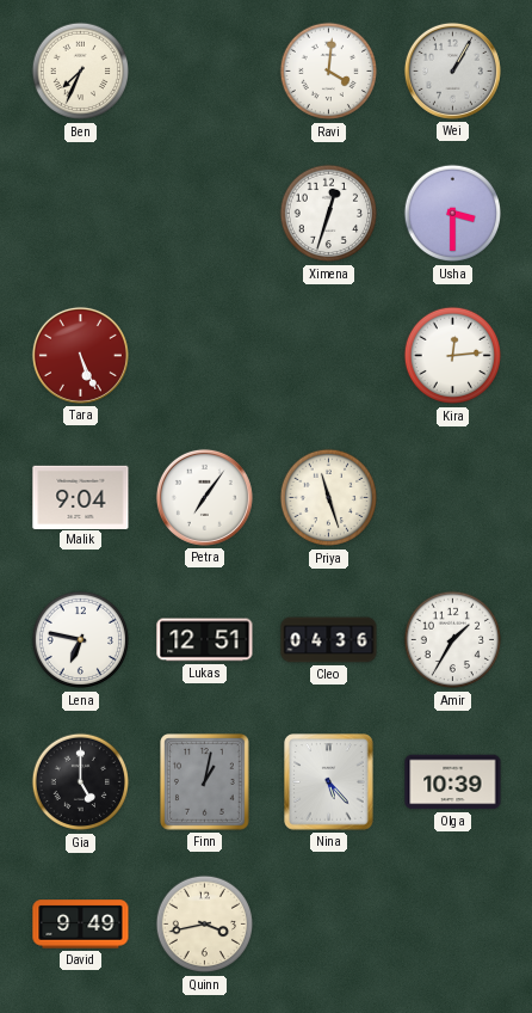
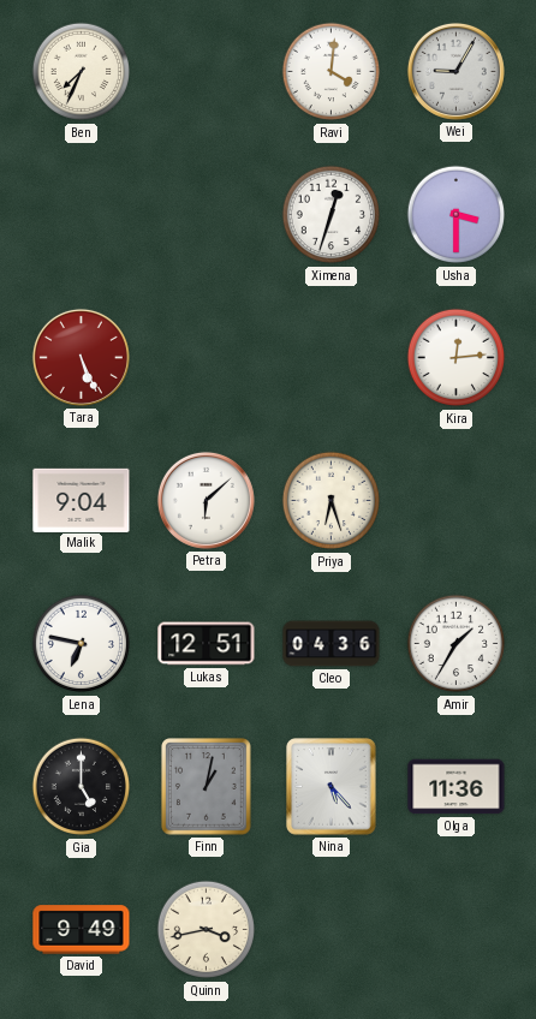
Wei: 1:05 -> 9:05
Petra: 7:06 -> 6:08
Priya: 11:27 -> 6:27
Olga: 10:39 -> 11:36
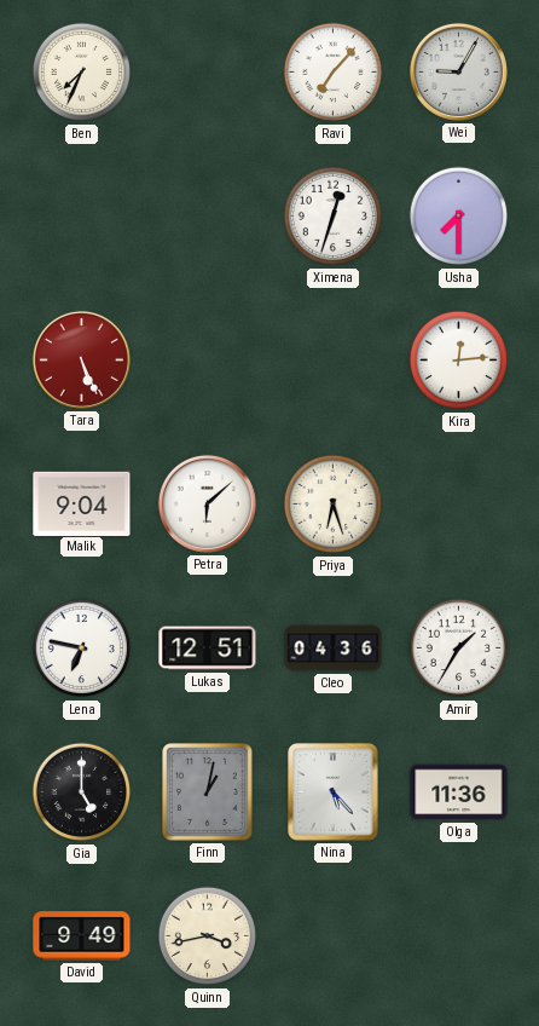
Ravi: 4:01 -> 7:07
Usha: 3:30 -> 7:30
